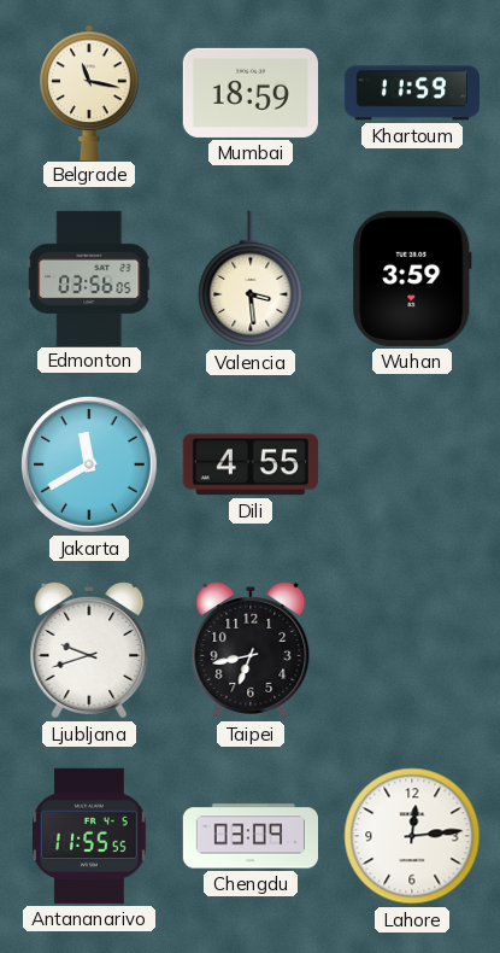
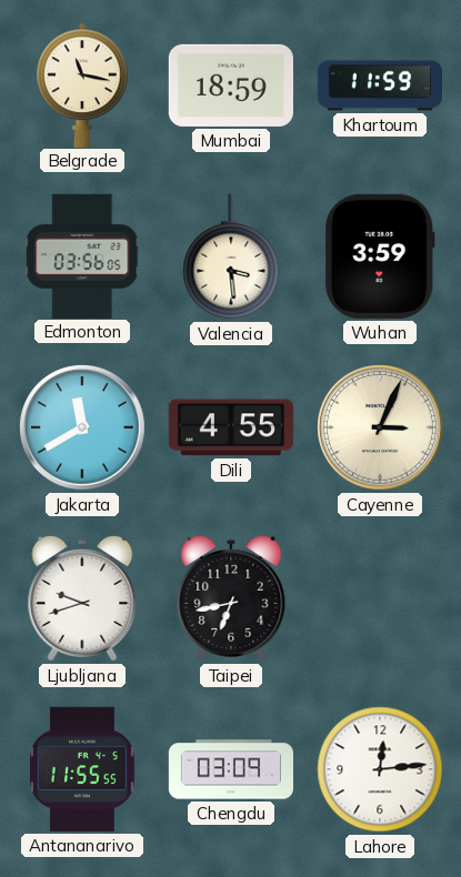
Cayenne: none -> 3:04
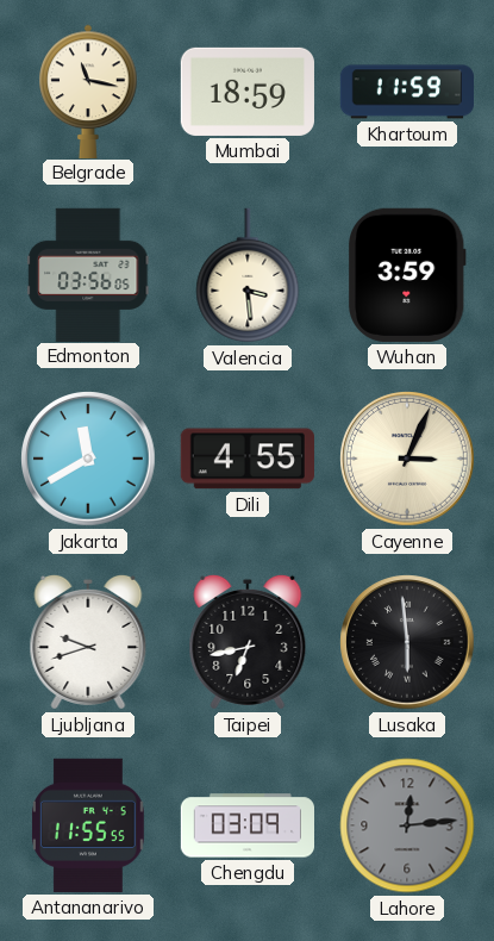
Lusaka: none -> 5:59
Lahore dial: white -> grey
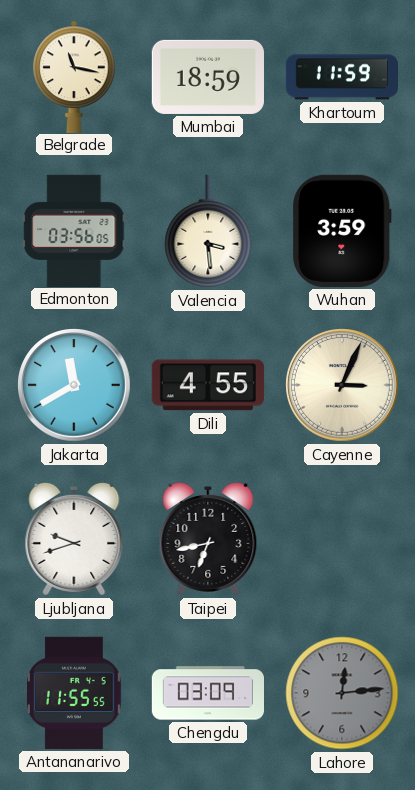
Lusaka: 5:59 -> none
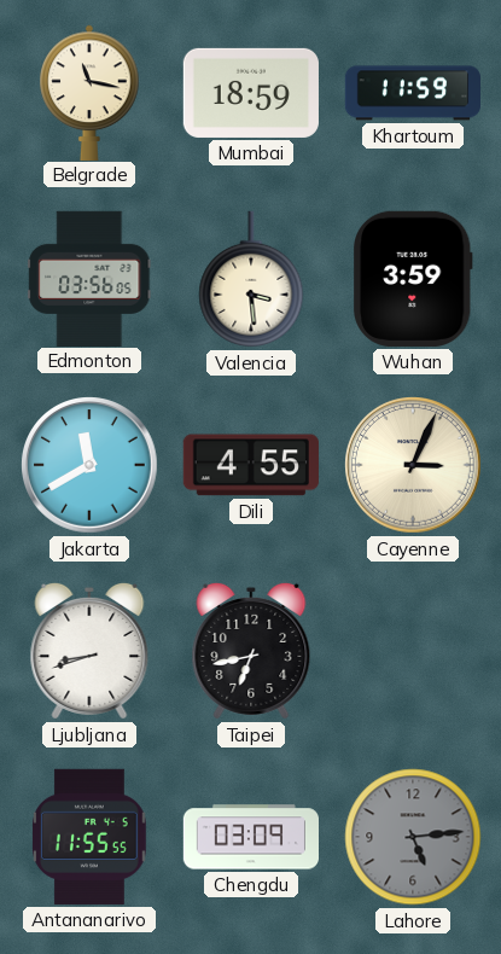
Ljubljana: 9:42 -> 8:42
Lahore: 12:14 -> 5:14
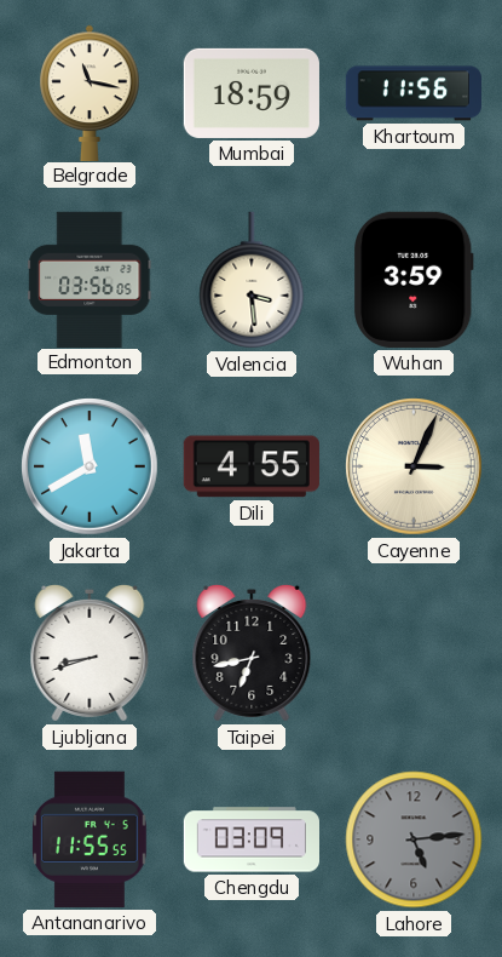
Khartoum: 11:59 -> 11:56
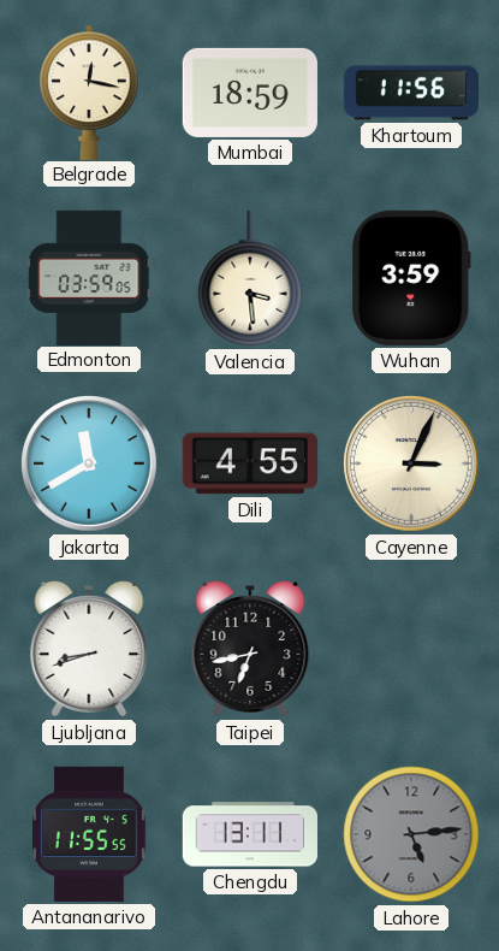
Belgrade: 11:17 -> 12:17
Edmonton: 03:56 -> 03:59
Chengdu: 03:09 -> 13:11
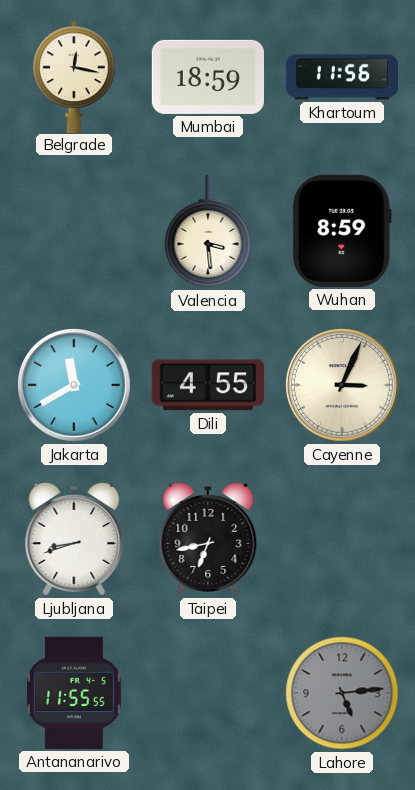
Edmonton: 03:59 -> none
Wuhan: 3:59 -> 8:59
Chengdu: 13:11 -> none
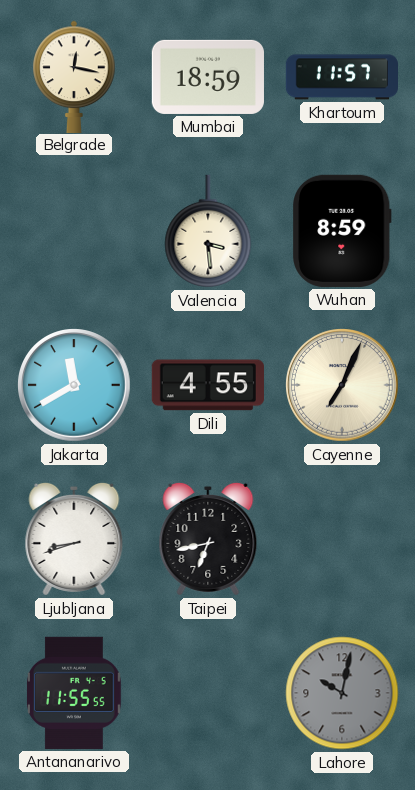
Khartoum: 11:56 -> 11:57
Cayenne: 3:04 -> 7:04
Lahore: 5:14 -> 10:02
